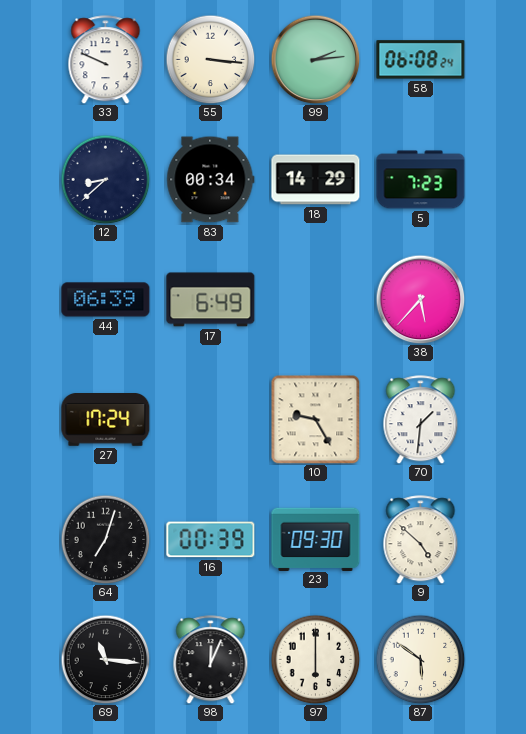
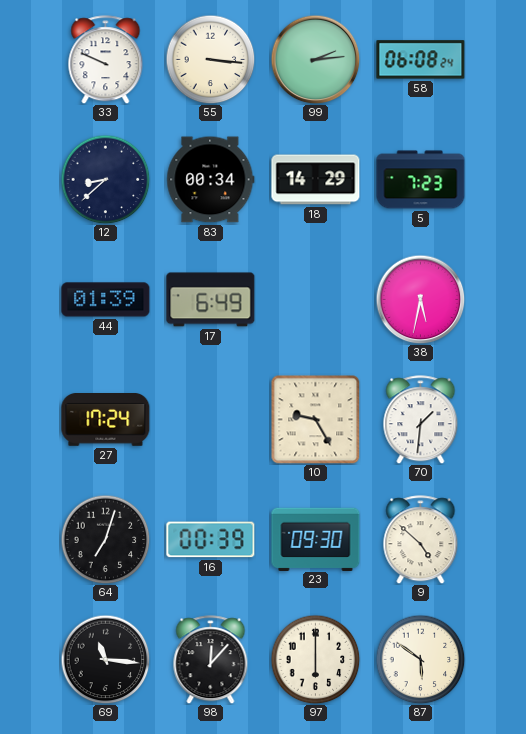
44: 06:39 -> 01:39
38: 5:37 -> 5:32
98: 12:04 -> 12:07
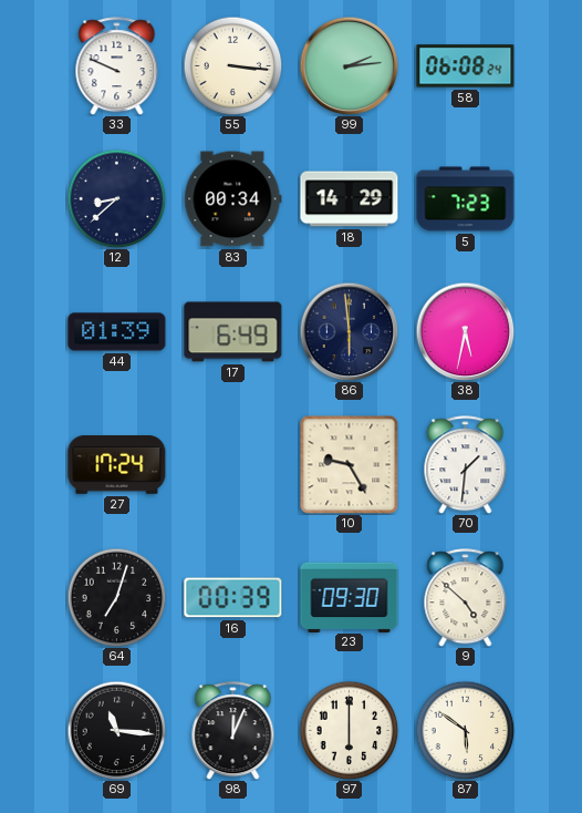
86: none -> 5:59
98: 12:07 -> 12:04
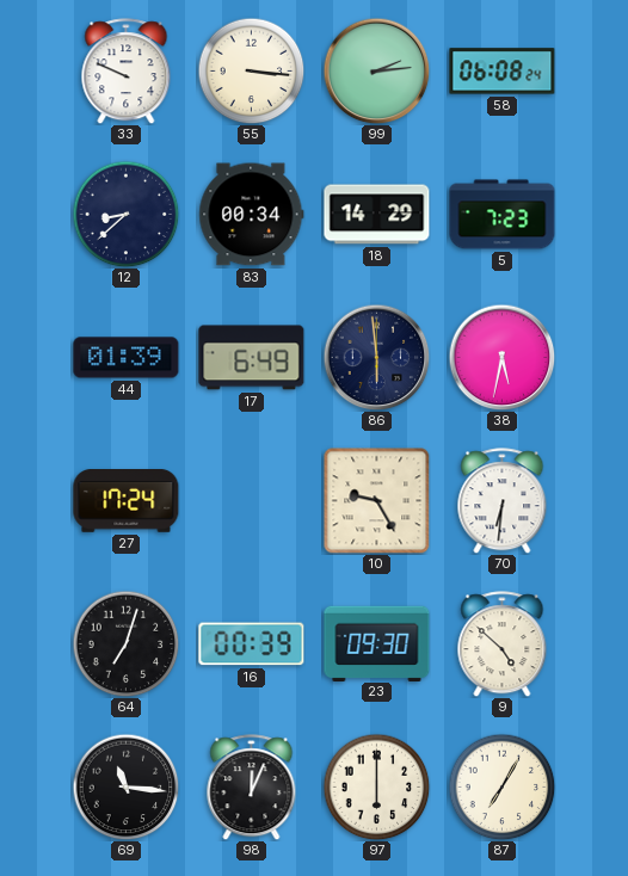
70: 1:31 -> 6:31
87: 5:51 -> 7:05
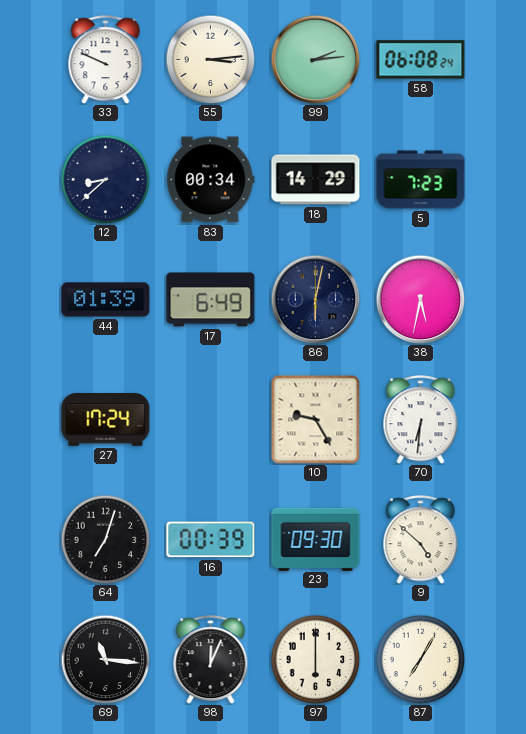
55: 3:16 -> 3:14
86: 5:59 -> 6:02
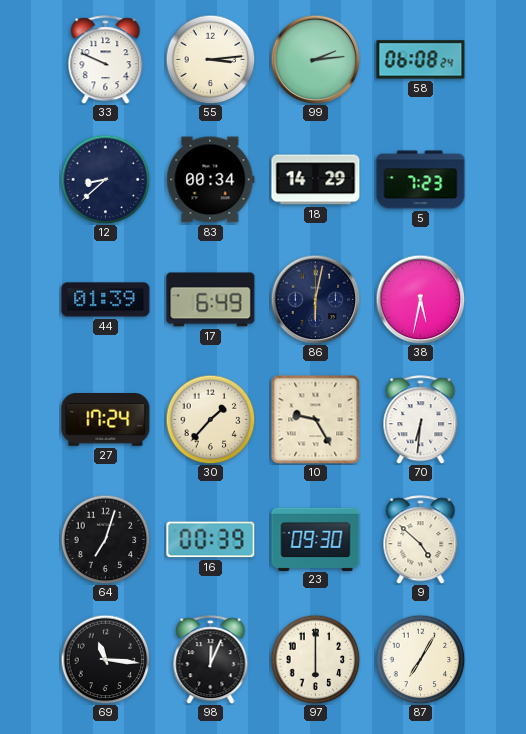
30: none -> 1:37
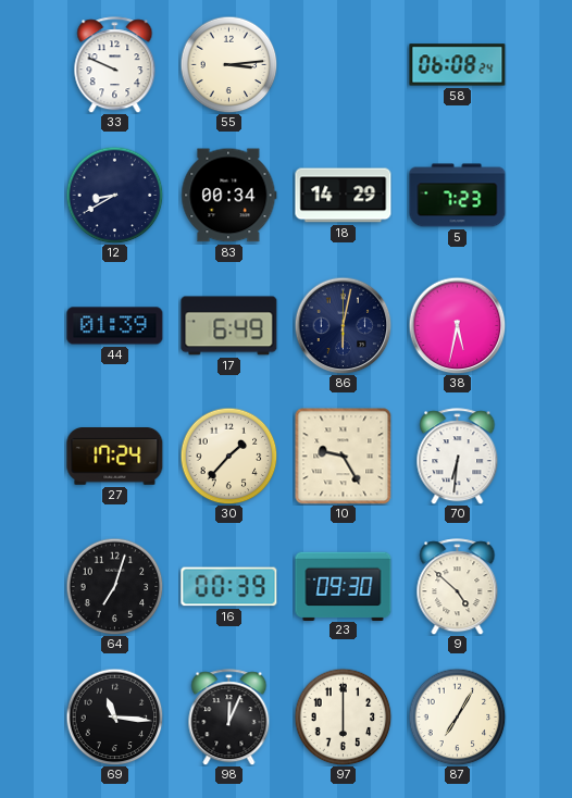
99: 2:14 -> none
12: 8:38 -> 8:40
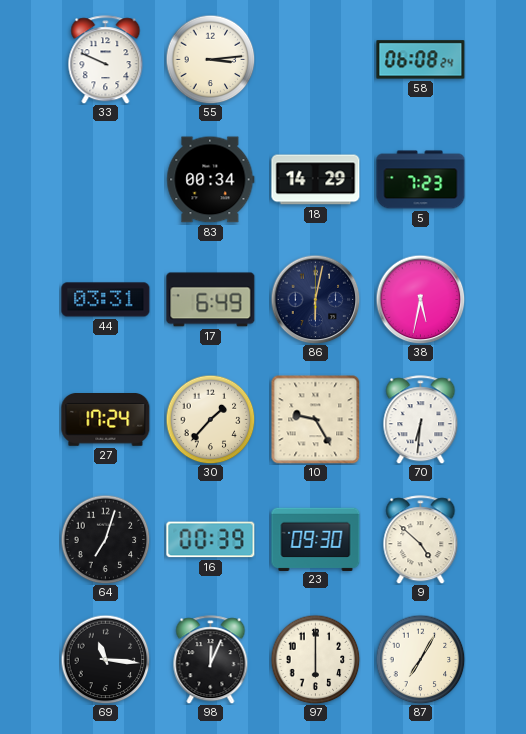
12: 8:40 -> none
44: 01:39 -> 03:31
